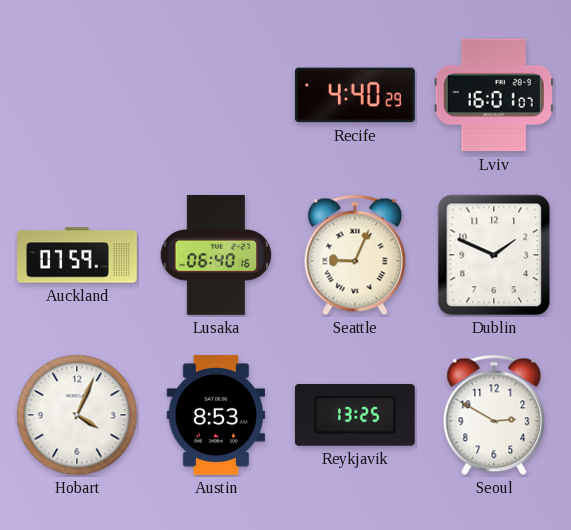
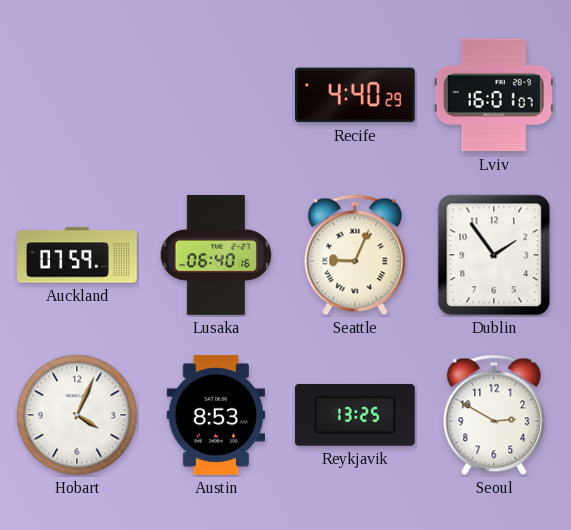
Dublin: 1:49 -> 1:54
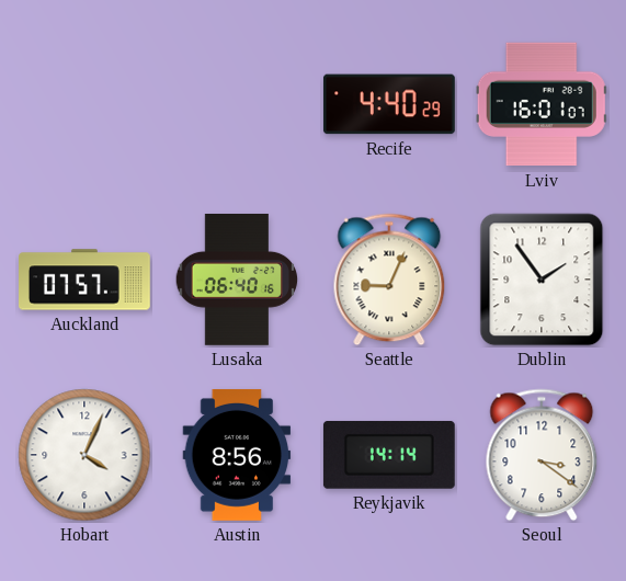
Auckland: 07:59 -> 07:57
Austin: 8:53 -> 8:56
Reykjavik: 13:25 -> 14:14
Seoul: 2:50 -> 3:21
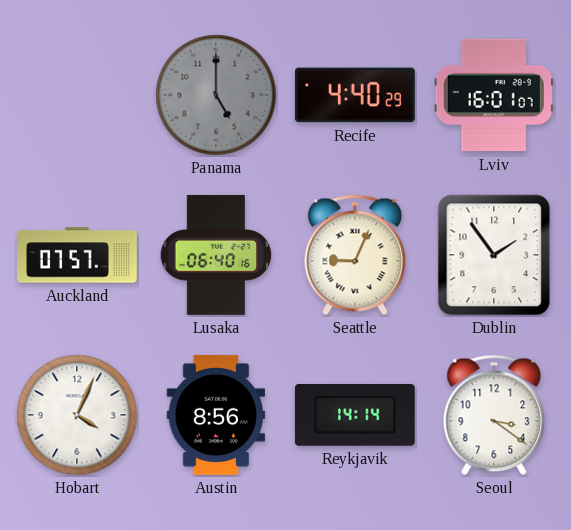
Panama: none -> 5:00
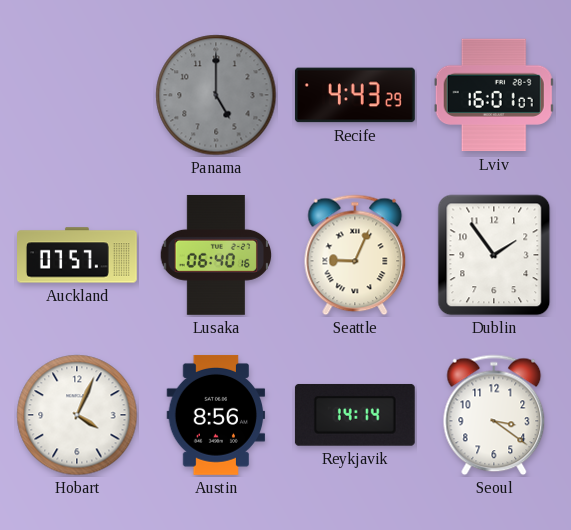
Recife: 4:40 -> 4:43
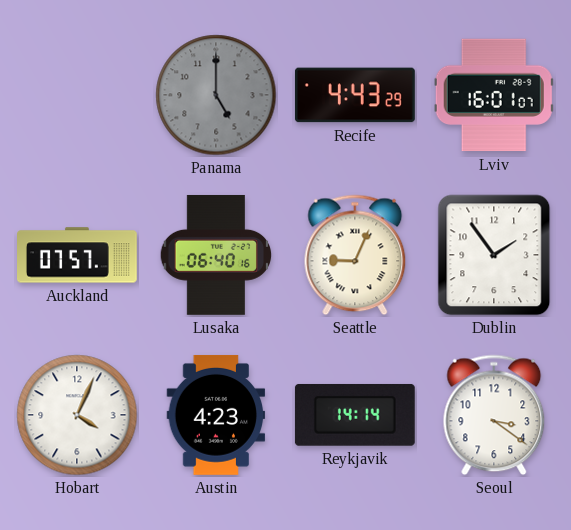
Austin: 8:56 -> 4:23
